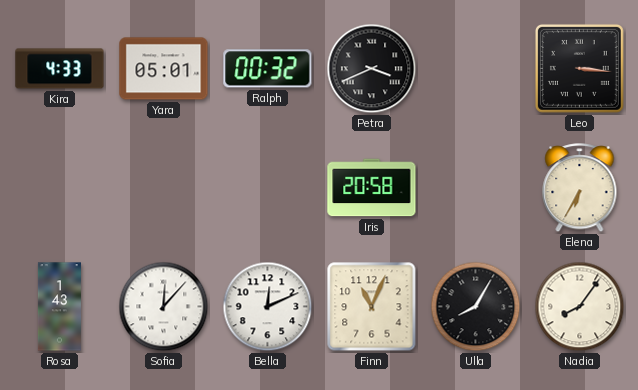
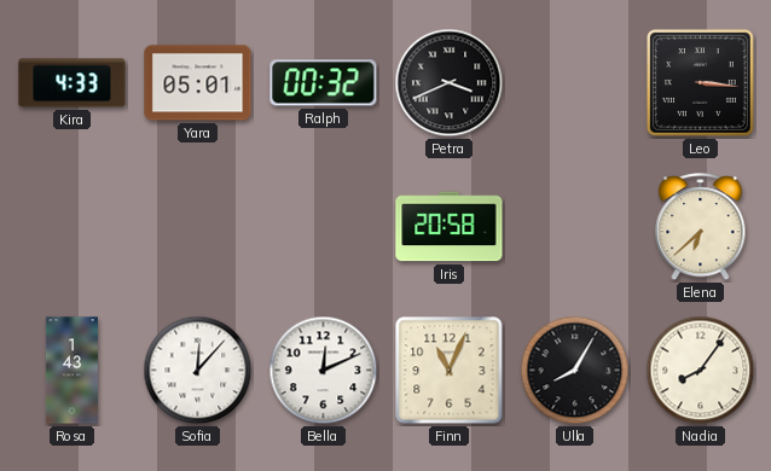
Elena: 6:35 -> 6:38
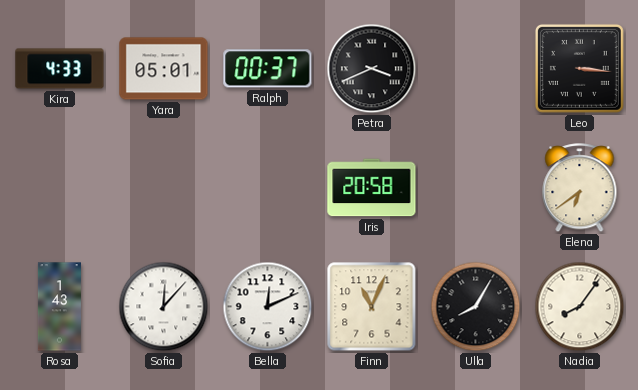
Ralph: 00:32 -> 00:37
Elena: 6:38 -> 6:39
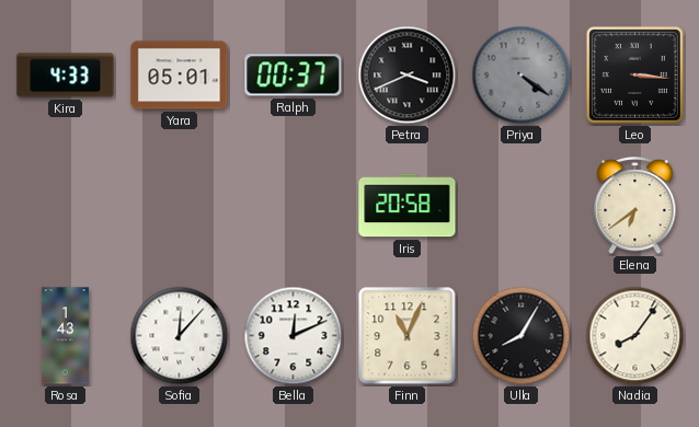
Priya: none -> 4:21
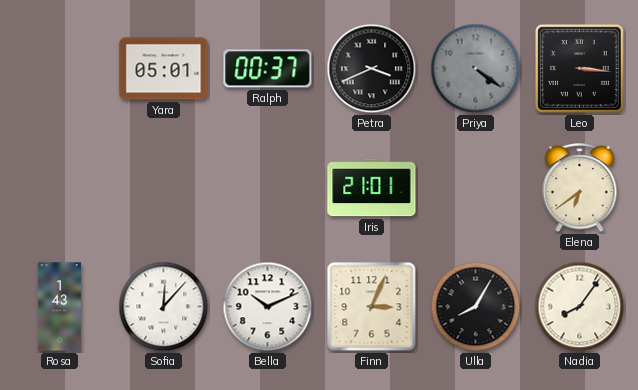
Kira: 4:33 -> none
Iris: 20:58 -> 21:01
Bella: 12:11 -> 10:11
Finn: 11:04 -> 3:04
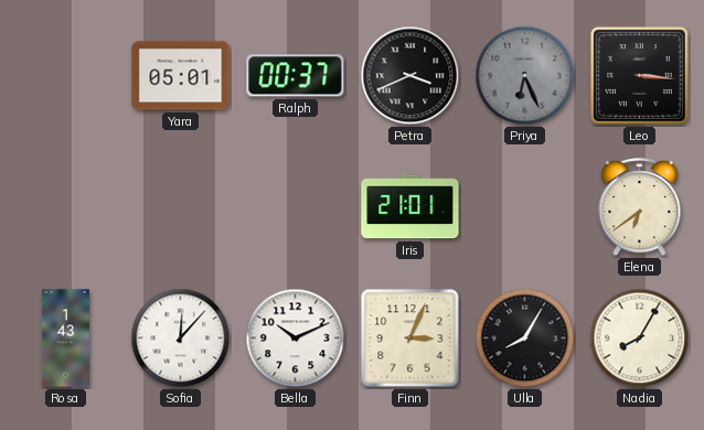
Priya: 4:21 -> 6:26
Nadia: 8:06 -> 8:05
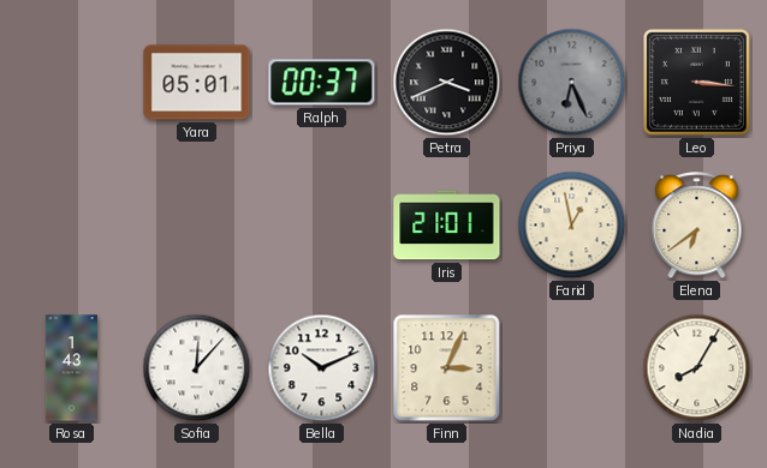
Farid: none -> 12:58
Ulla: 8:05 -> none
